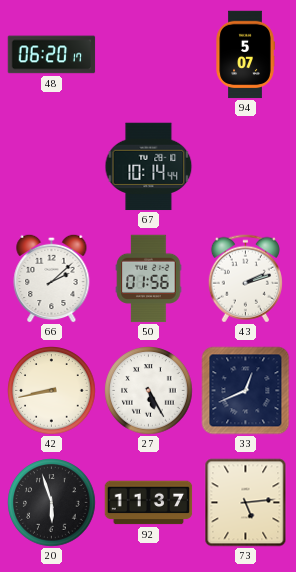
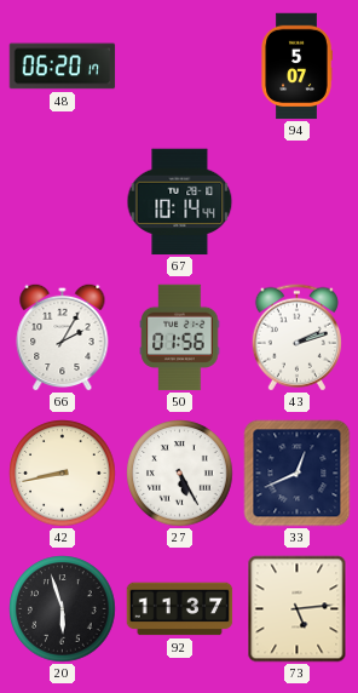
66: 2:08 -> 2:05
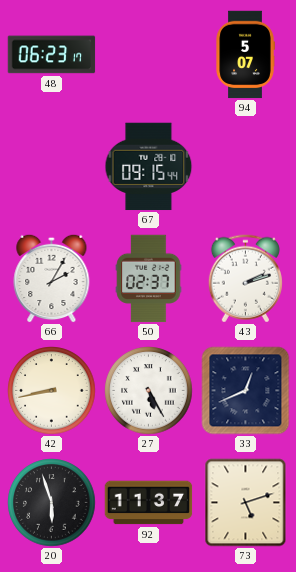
48: 06:20 -> 06:23
67: 10:14 -> 09:15
50: 01:56 -> 02:37
73: 5:14 -> 5:12
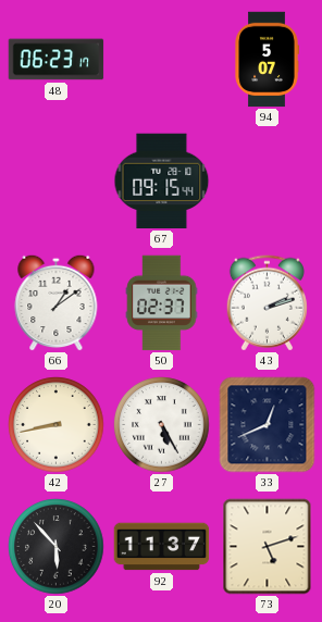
66: 2:05 -> 1:09
20: 5:57 -> 5:53
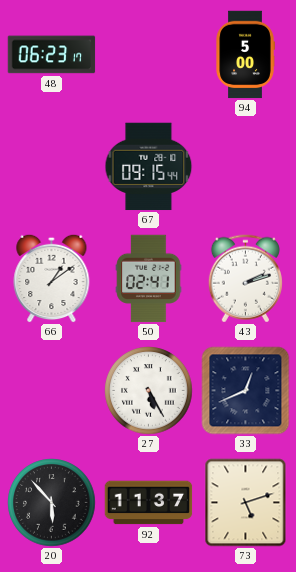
94: 5:07 -> 5:00
50: 02:37 -> 02:41
42: 8:43 -> none
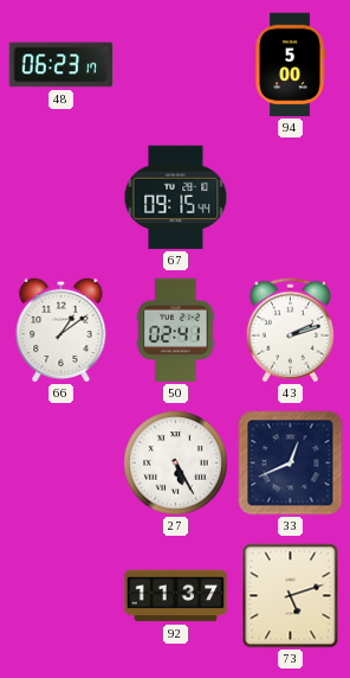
20: 5:53 -> none
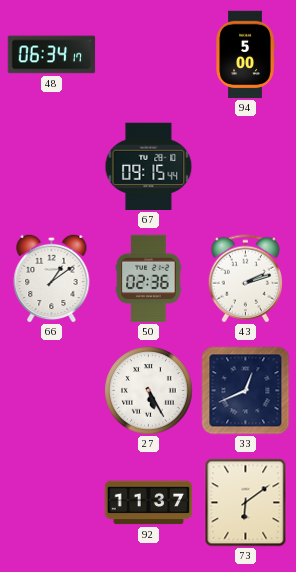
48: 06:23 -> 06:34
50: 02:41 -> 02:36
73: 5:12 -> 6:09
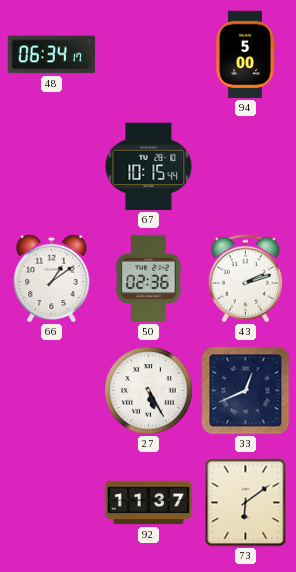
67: 09:15 -> 10:15
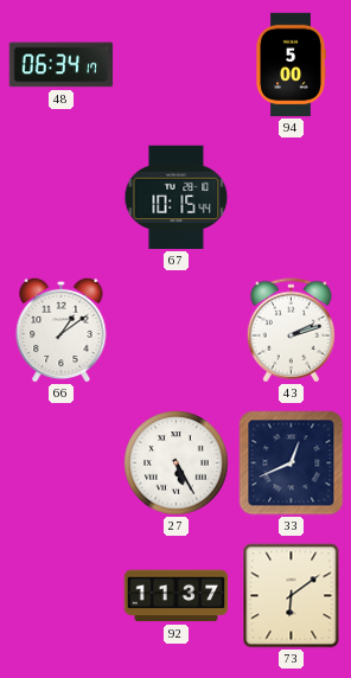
50: 02:36 -> none
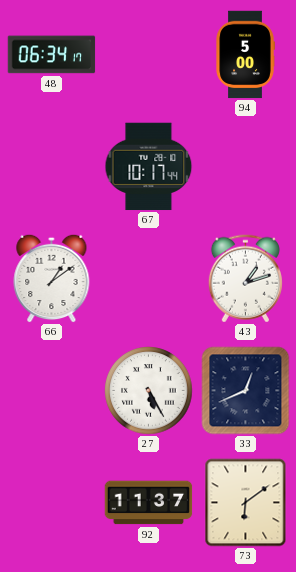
67: 10:15 -> 10:17
43: 2:12 -> 1:12
